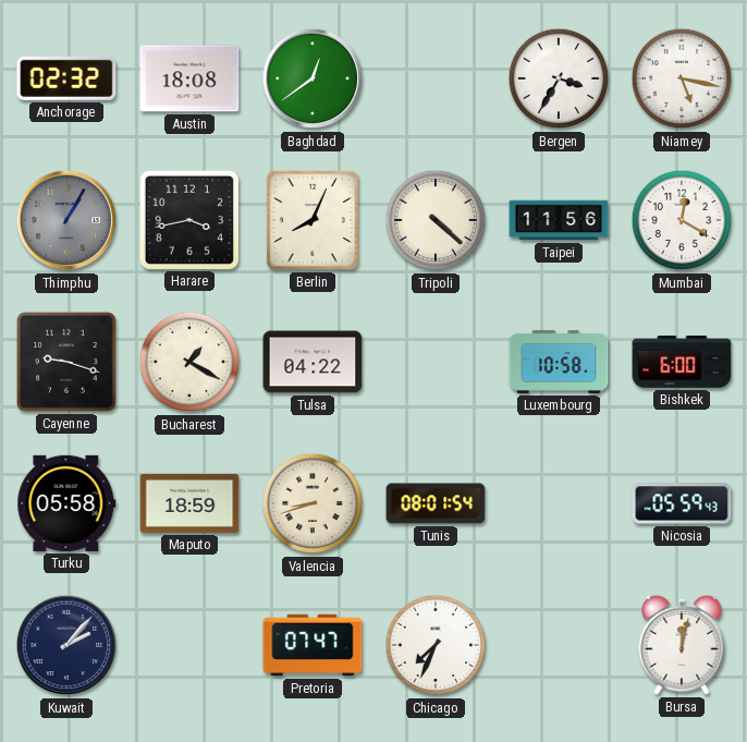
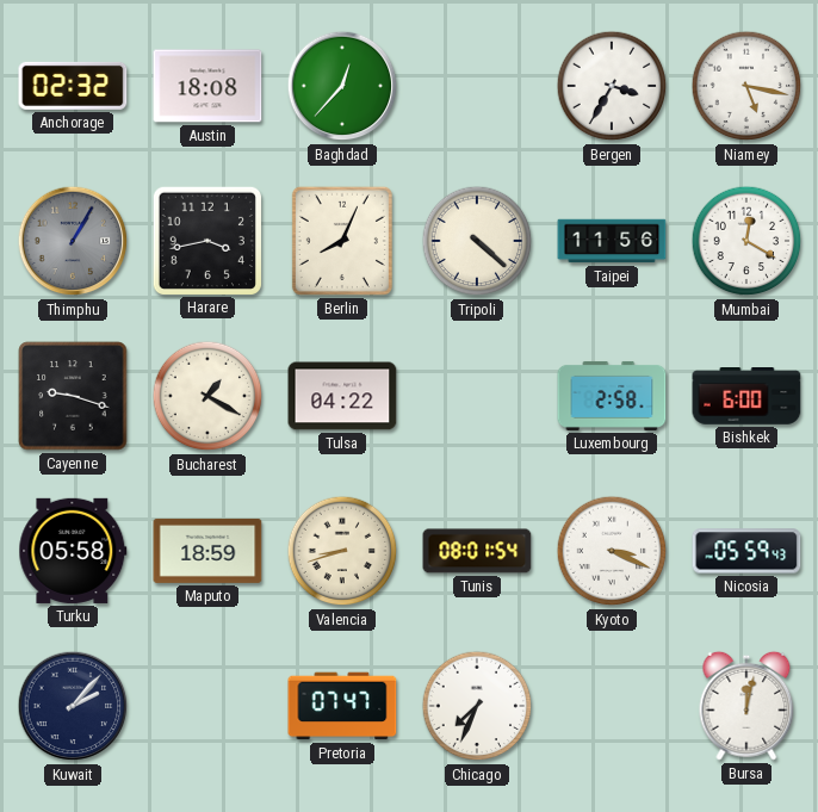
Baghdad: 12:39 -> 12:37
Luxembourg: 10:58 -> 2:58
Kyoto: none -> 3:19
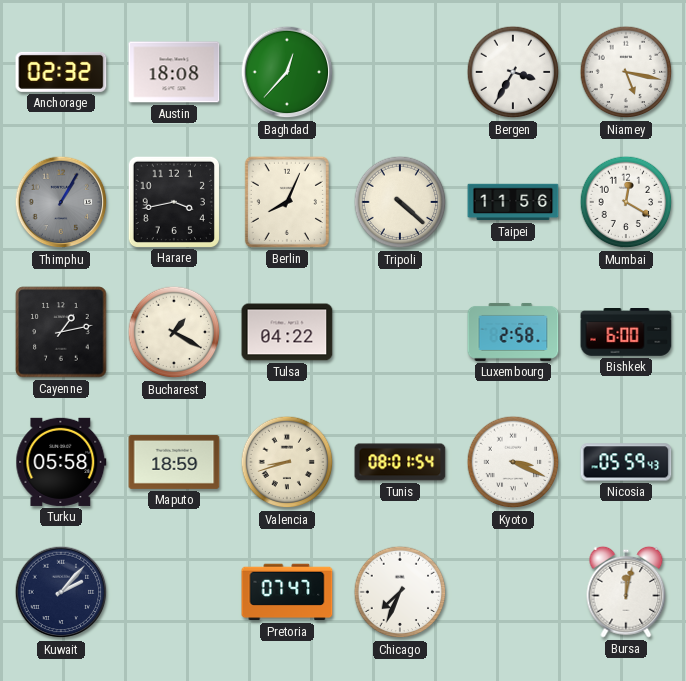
Cayenne: 9:18 -> 1:13
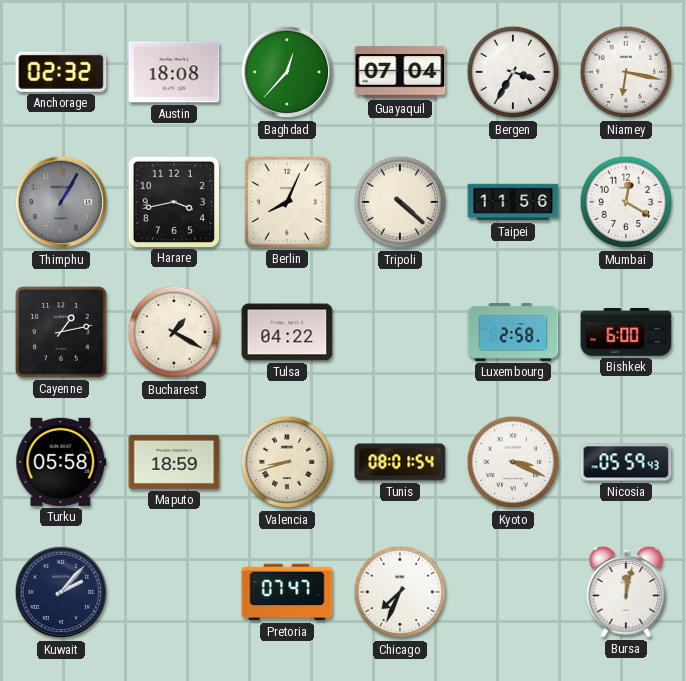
Guayaquil: none -> 07:04
Niamey: 5:17 -> 6:17
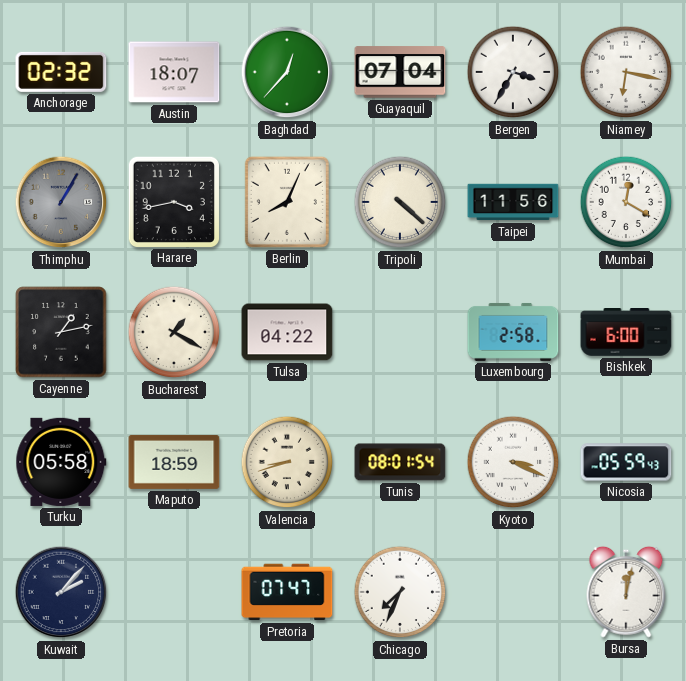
Austin: 18:08 -> 18:07
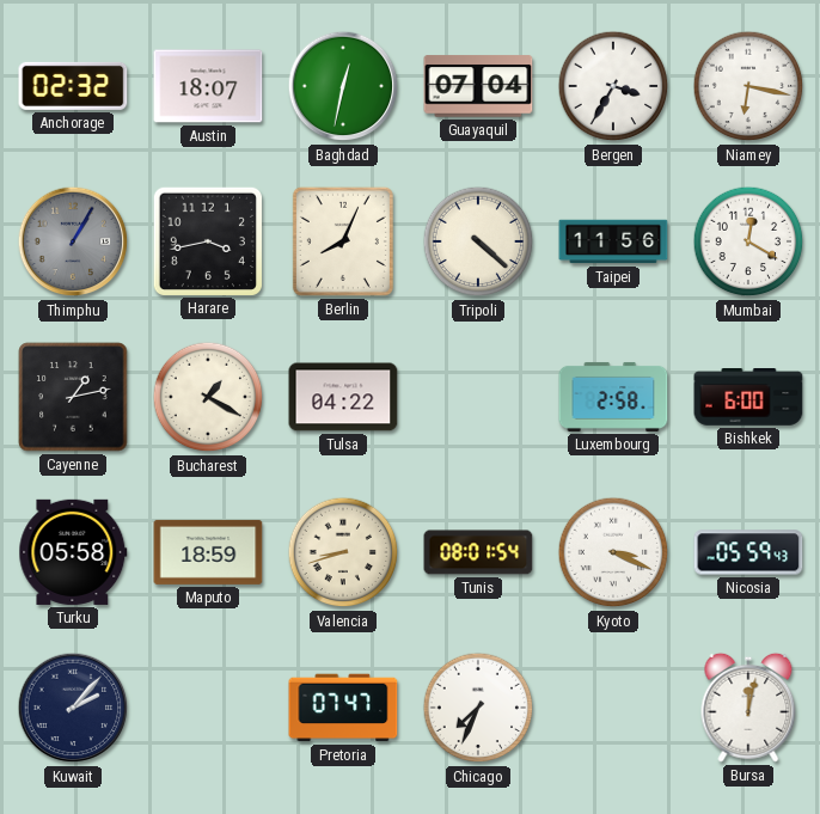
Baghdad: 12:37 -> 12:32
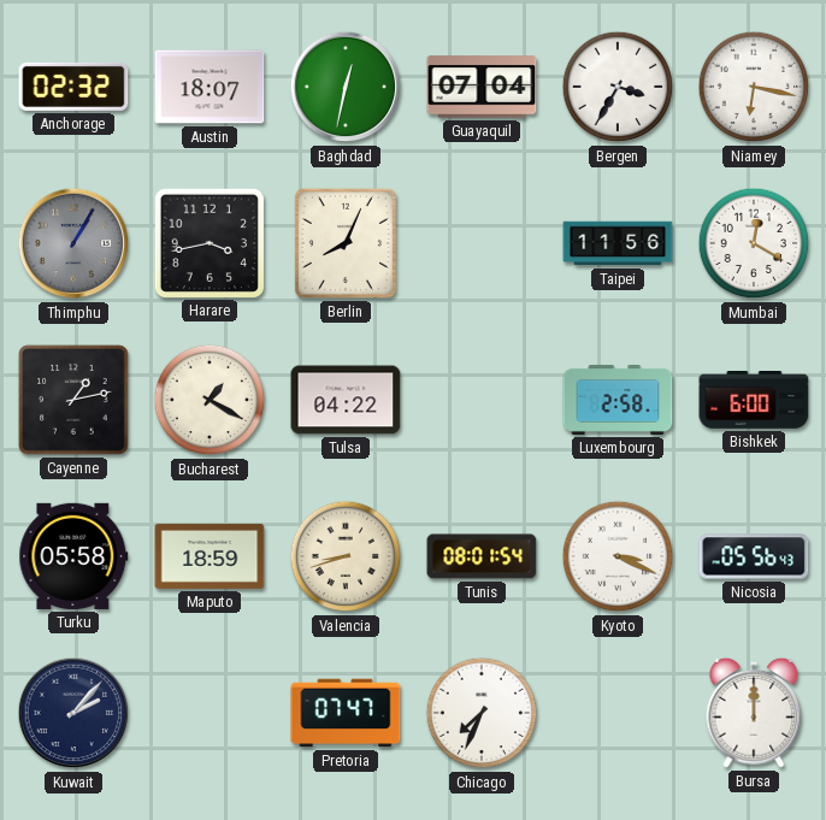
Tripoli: 4:22 -> none
Nicosia: 05:59 -> 05:56
Bursa: 12:02 -> 12:00
